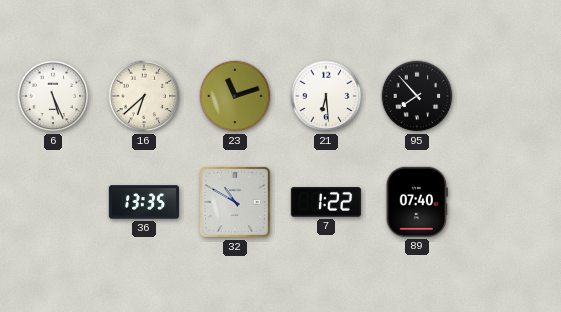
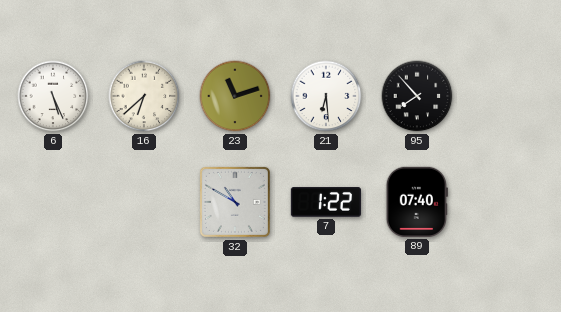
36: 13:35 -> none
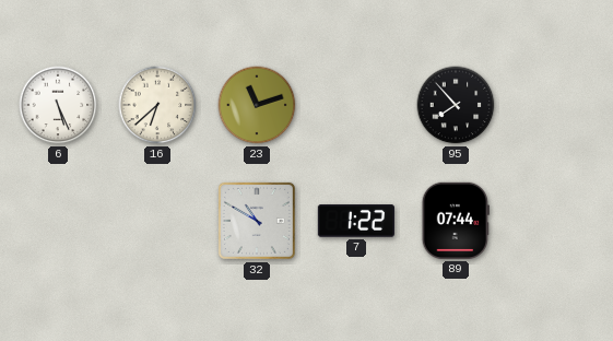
21: 6:29 -> none
89: 07:40 -> 07:44
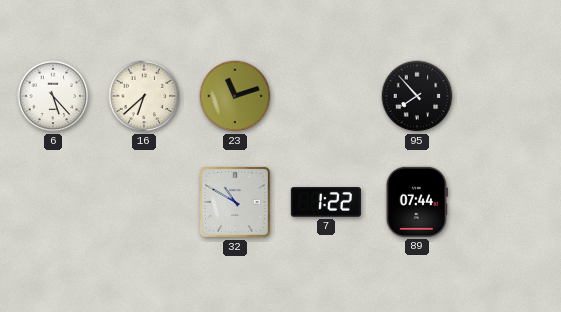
6: 5:26 -> 5:23
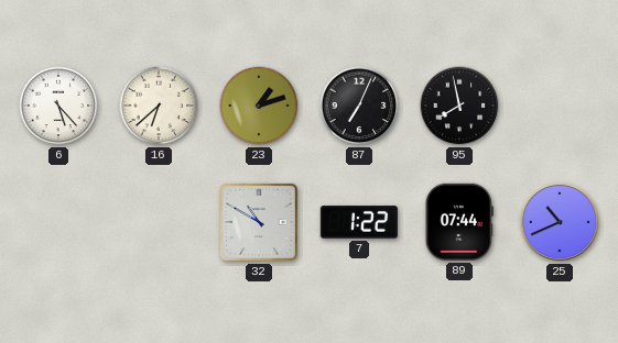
23: 11:12 -> 1:12
87: none -> 7:04
95: 7:53 -> 7:58
25: none -> 10:41
